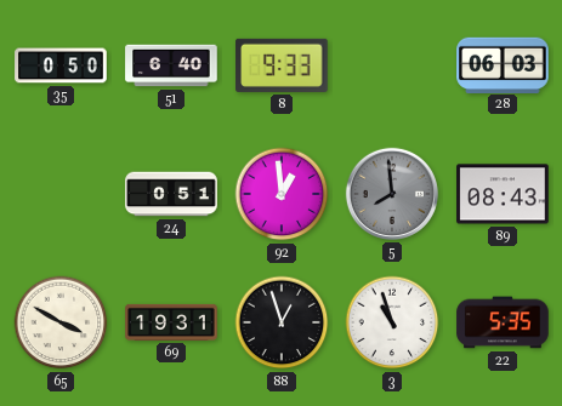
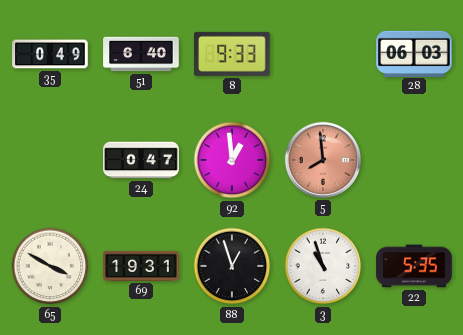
35: 0:50 -> 0:49
24: 0:51 -> 0:47
5 dial: grey -> salmon
89: 08:43 -> none
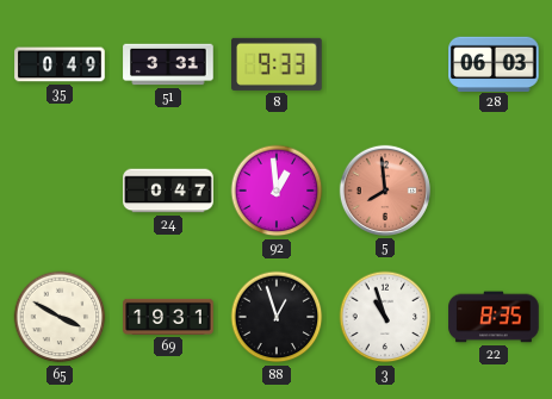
51: 6:40 -> 3:31
22: 5:35 -> 8:35
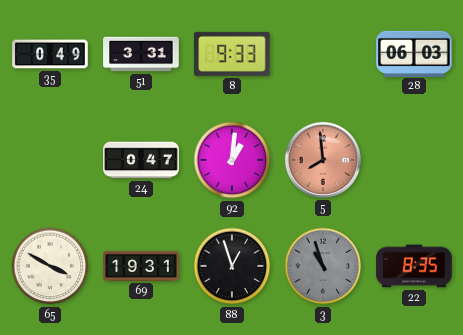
92: 12:59 -> 1:01
3 dial: white -> grey
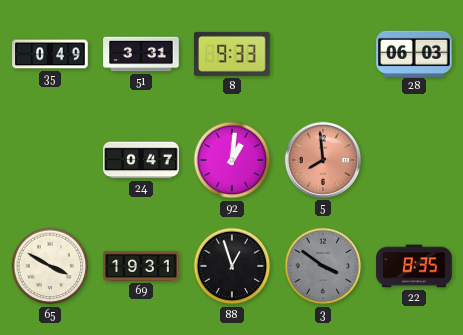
3: 10:57 -> 3:51
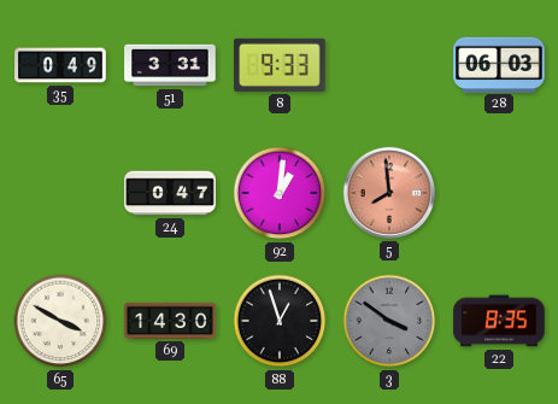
69: 19:31 -> 14:30
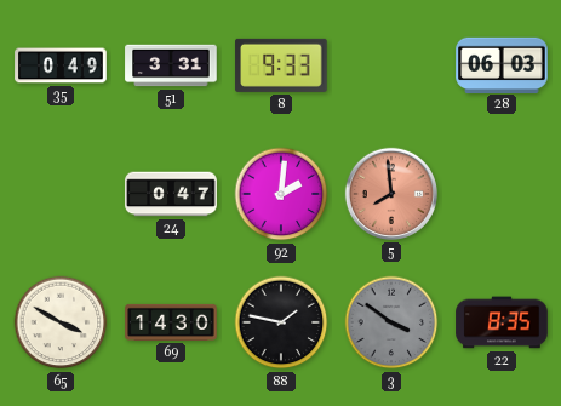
92: 1:01 -> 2:01
88: 12:57 -> 1:47
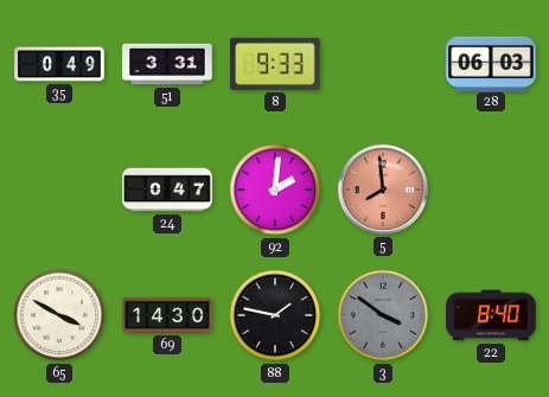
22: 8:35 -> 8:40
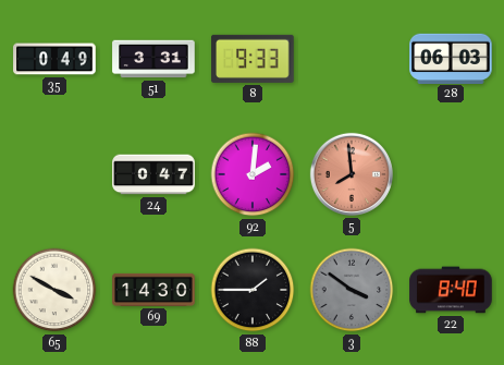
88: 1:47 -> 1:45
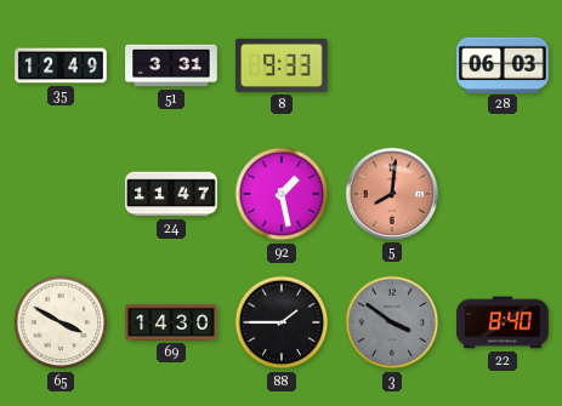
35: 0:49 -> 12:49
24: 0:47 -> 11:47
92: 2:01 -> 1:28
5: 7:59 -> 8:01
